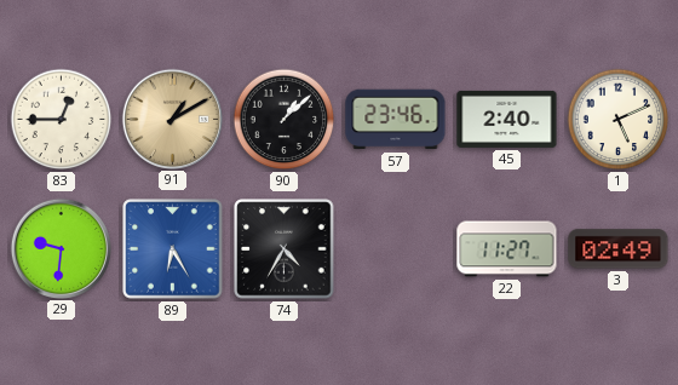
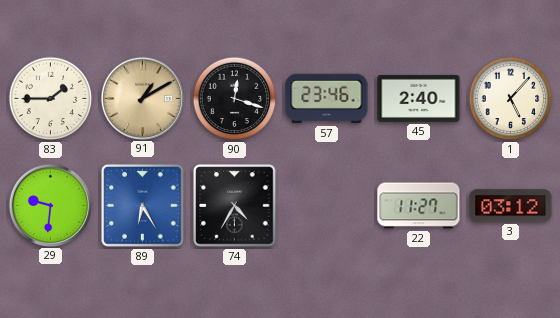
83: 12:45 -> 1:45
90: 1:08 -> 12:18
1: 5:11 -> 5:07
3: 02:49 -> 03:12
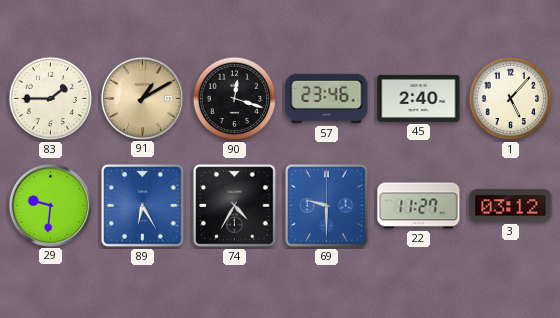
69: none -> 9:30
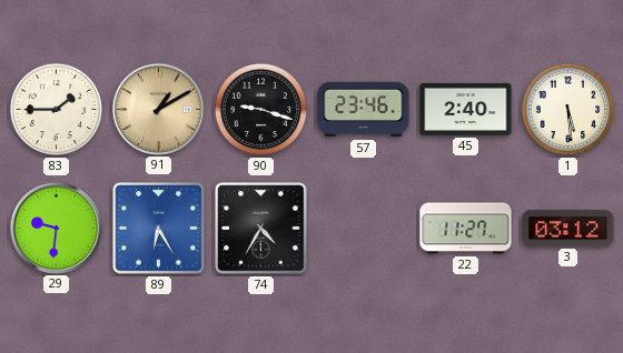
90: 12:18 -> 9:18
1: 5:07 -> 5:29
69: 9:30 -> none
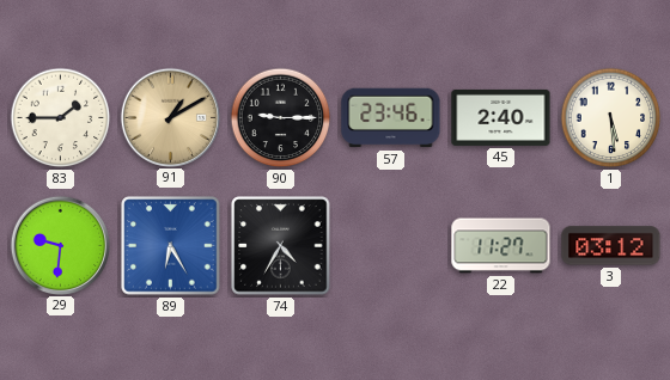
90: 9:18 -> 9:15
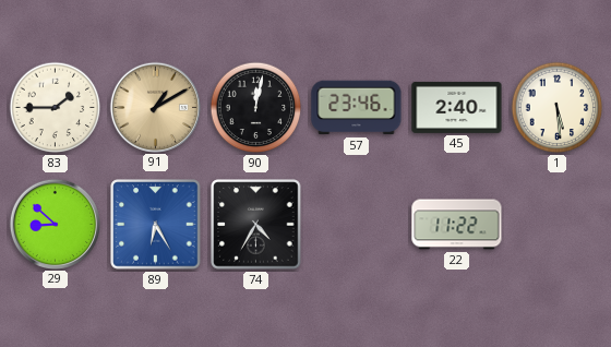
90: 9:15 -> 12:02
29: 9:31 -> 8:52
22: 11:27 -> 11:22
3: 03:12 -> none
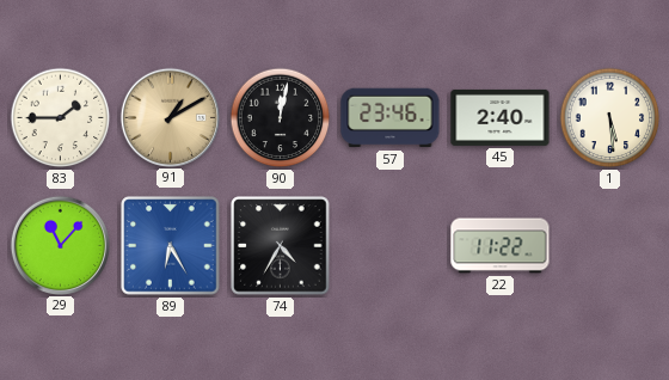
29: 8:52 -> 11:07
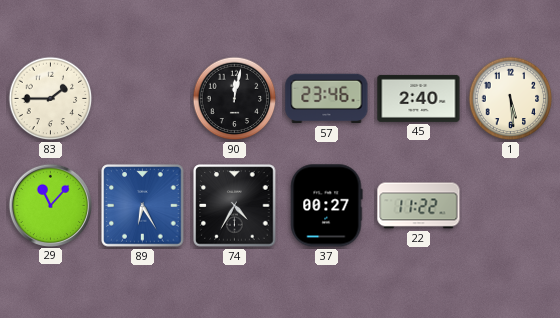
91: 1:10 -> none
37: none -> 00:27
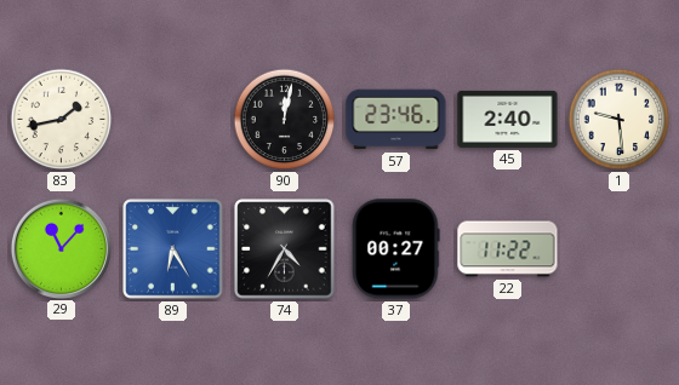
83: 1:45 -> 1:43
1: 5:29 -> 9:29
